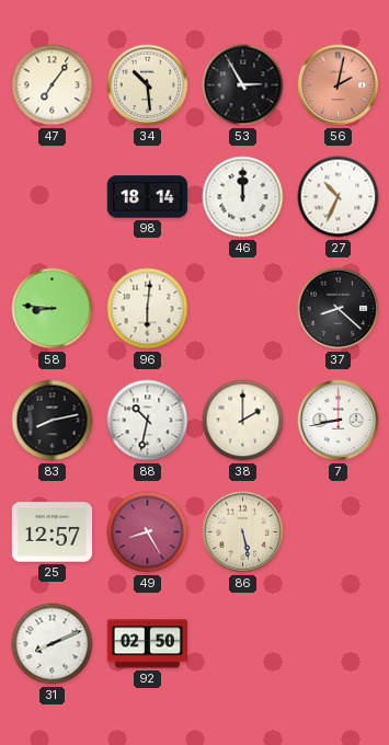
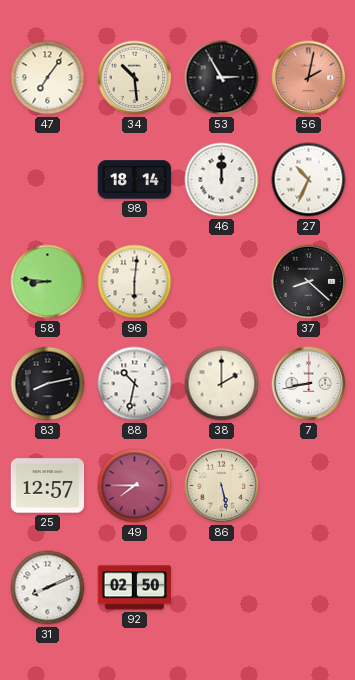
49: 8:25 -> 7:45
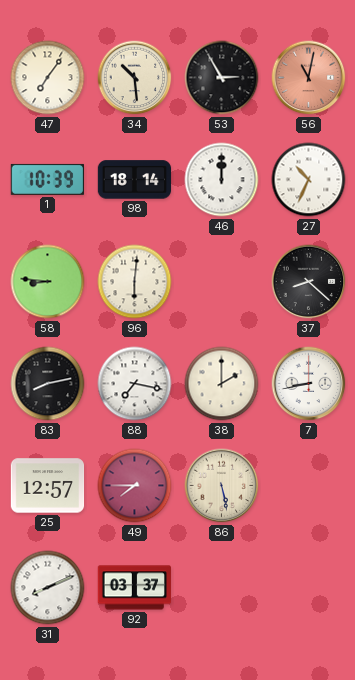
56: 2:02 -> 11:02
1: none -> 10:39
88: 10:32 -> 7:17
92: 02:50 -> 03:37
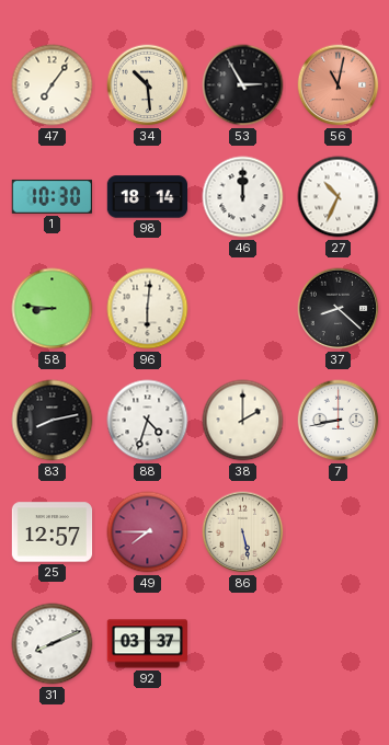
1: 10:39 -> 10:30
88: 7:17 -> 4:33
